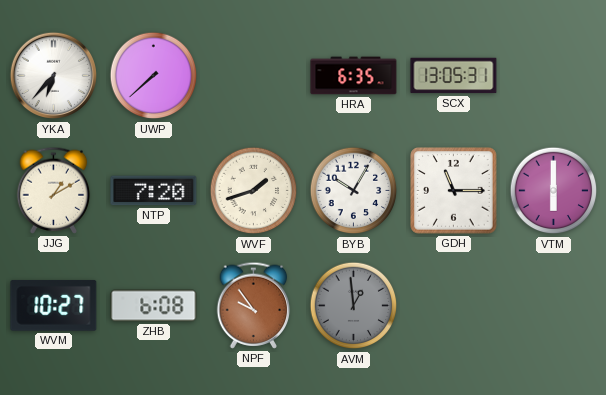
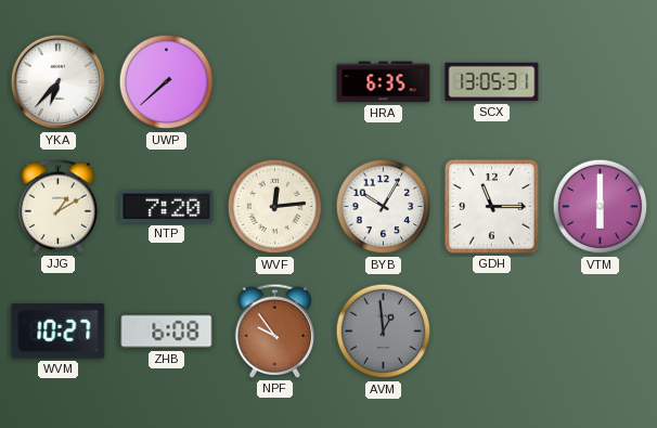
WVF: 1:42 -> 12:14
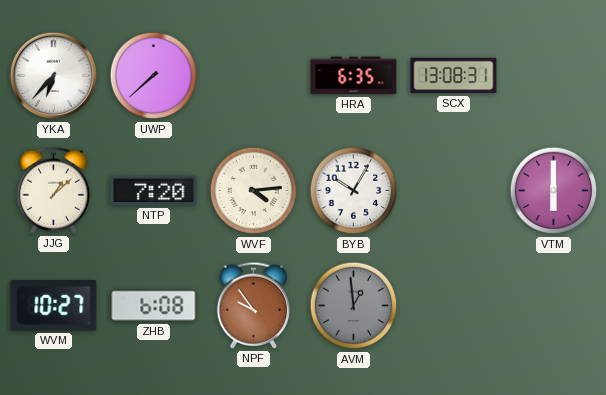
SCX: 13:05 -> 13:08
JJG: 1:10 -> 1:08
WVF: 12:14 -> 4:14
GDH: 11:15 -> none
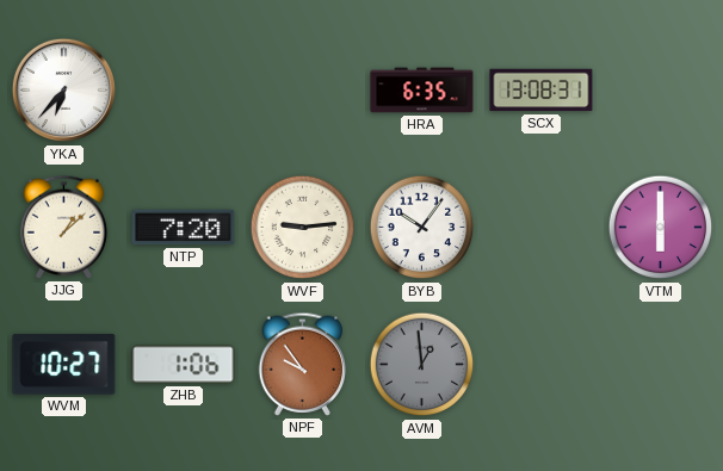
UWP: 7:38 -> none
WVF: 4:14 -> 9:14
BYB: 10:05 -> 10:06
ZHB: 6:08 -> 1:06
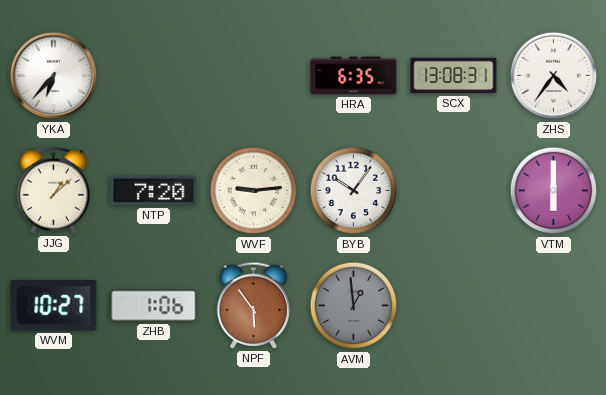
ZHS: none -> 4:36
NPF: 9:54 -> 5:54
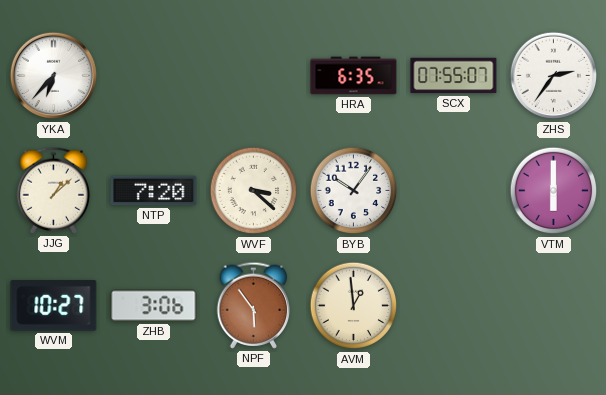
SCX: 13:08 -> 07:55
ZHS: 4:36 -> 2:36
WVF: 9:14 -> 3:22
ZHB: 1:06 -> 3:06
AVM dial: grey -> cream
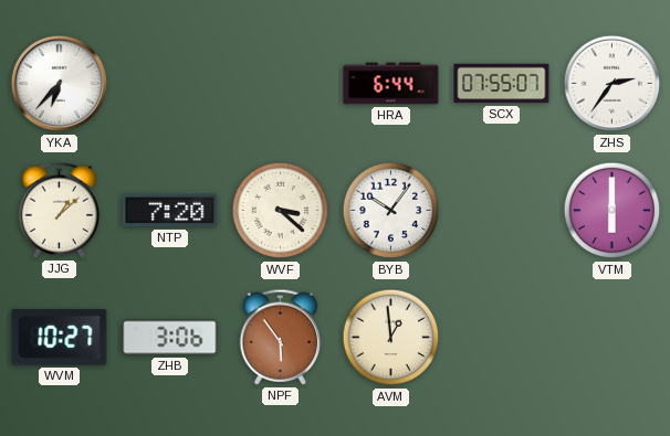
HRA: 6:35 -> 6:44
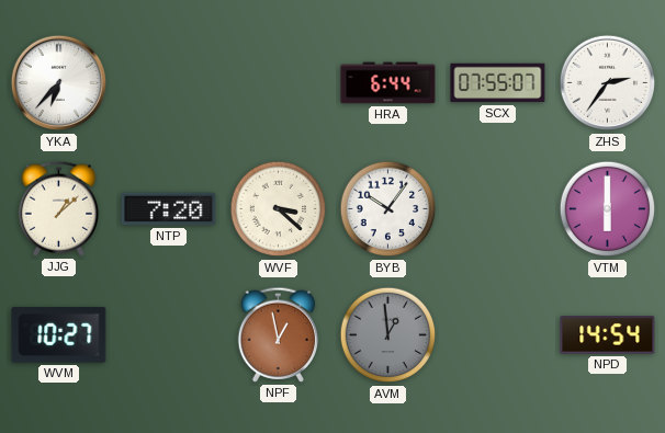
ZHB: 3:06 -> none
NPF: 5:54 -> 12:58
AVM dial: cream -> grey
NPD: none -> 14:54
